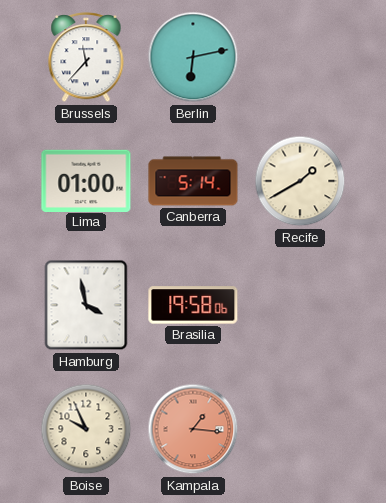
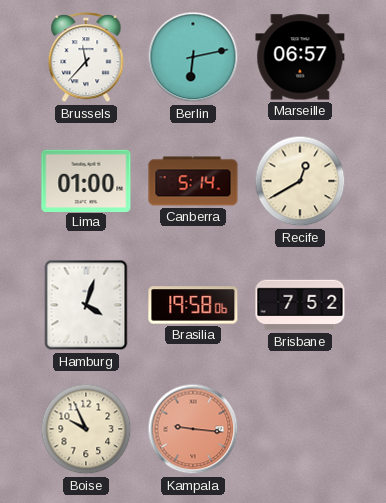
Marseille: none -> 06:57
Recife: 1:40 -> 12:40
Hamburg: 3:58 -> 4:03
Brisbane: none -> 7:52
Kampala: 1:16 -> 9:16
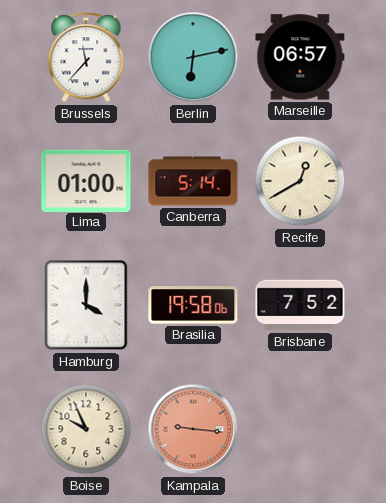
Hamburg: 4:03 -> 4:00
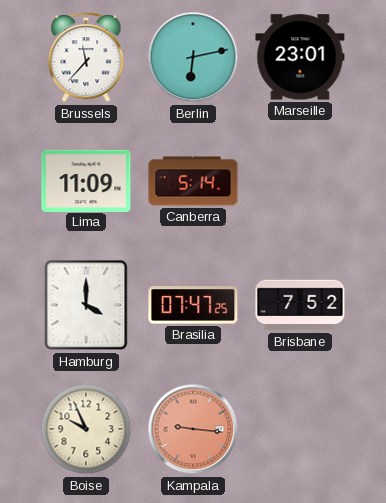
Marseille: 06:57 -> 23:01
Lima: 01:00 -> 11:09
Recife: 12:40 -> none
Brasilia: 19:58 -> 07:47
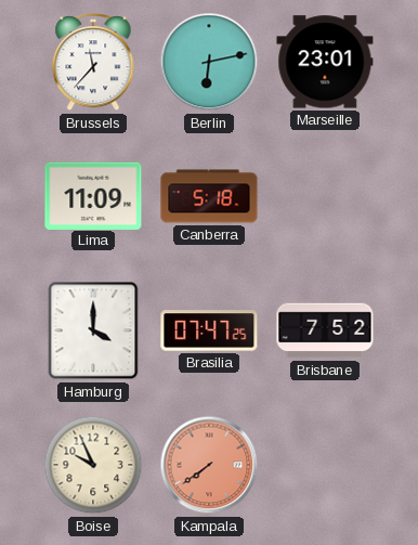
Canberra: 5:14 -> 5:18
Kampala: 9:16 -> 7:39
